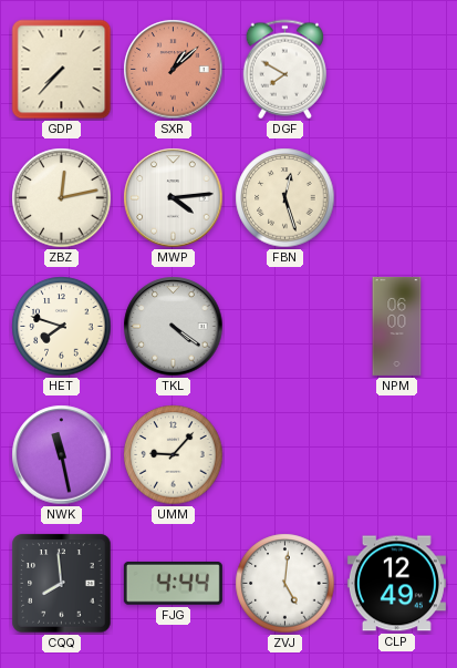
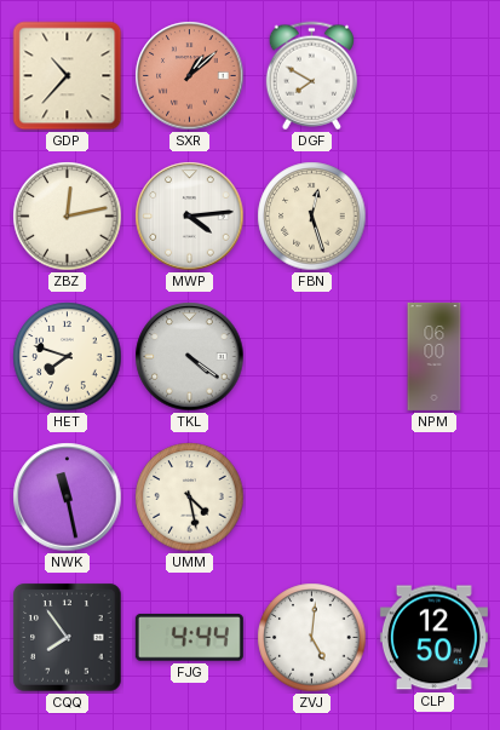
GDP: 7:37 -> 10:37
UMM: 9:07 -> 4:28
CQQ: 7:59 -> 7:54
CLP: 12:49 -> 12:50
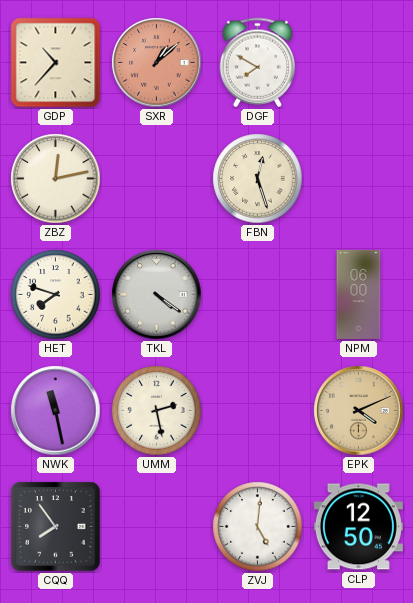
MWP: 4:14 -> none
UMM: 4:28 -> 2:28
EPK: none -> 4:11
FJG: 4:44 -> none
